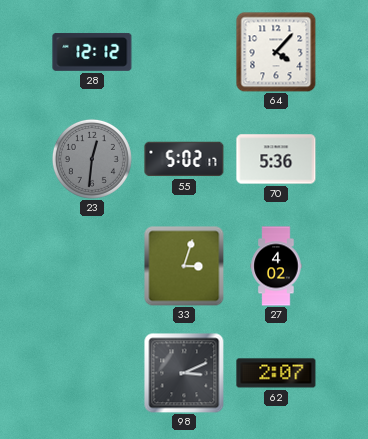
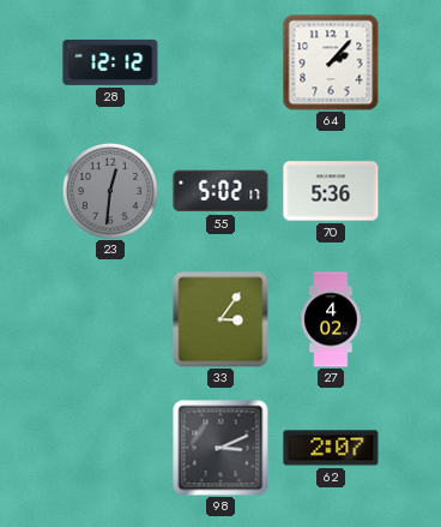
64: 4:07 -> 2:07
33: 3:03 -> 3:06
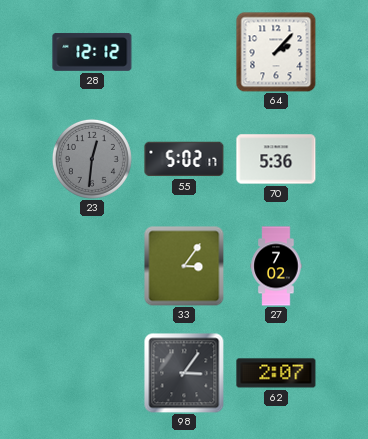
27: 4:02 -> 7:02
98: 3:11 -> 3:06
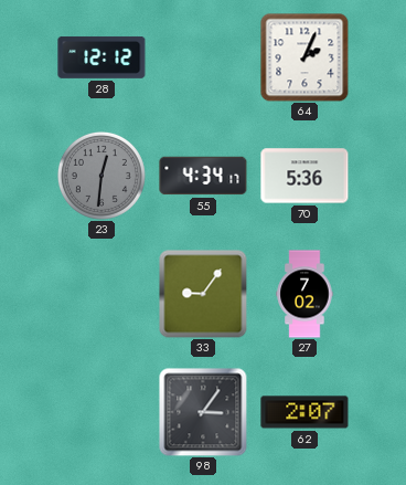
64: 2:07 -> 2:04
55: 5:02 -> 4:34
33: 3:06 -> 9:06
